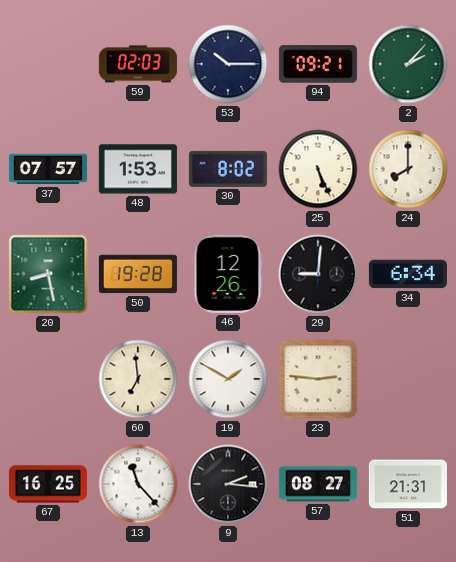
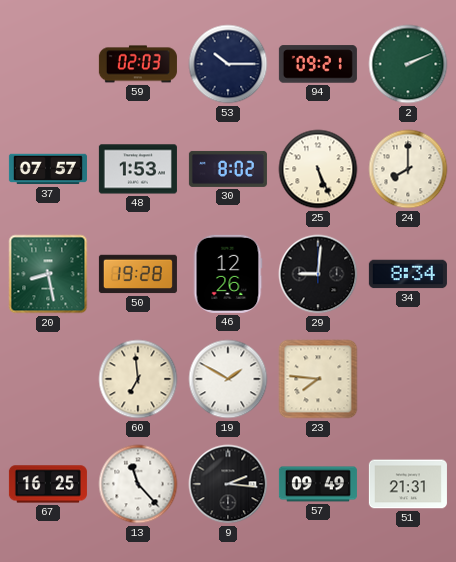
2: 2:07 -> 2:11
34: 6:34 -> 8:34
23: 2:46 -> 7:46
57: 08:27 -> 09:49
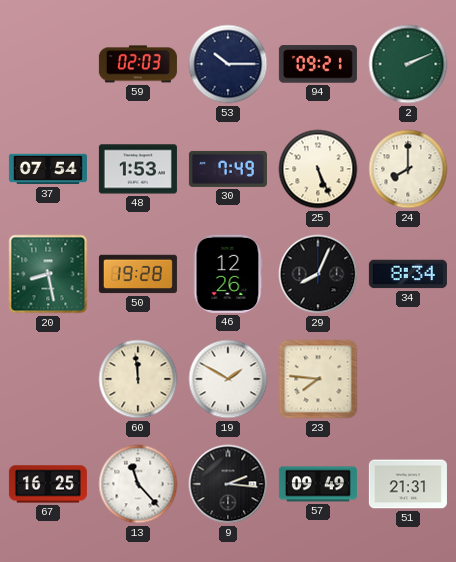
37: 07:57 -> 07:54
30: 8:02 -> 7:49
29: 9:01 -> 8:04
60: 6:59 -> 11:59
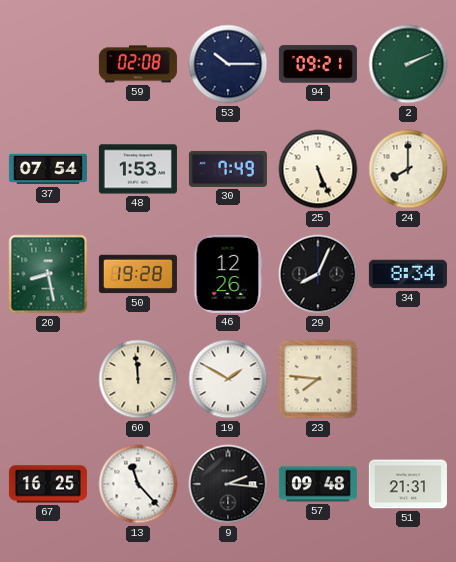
59: 02:03 -> 02:08
57: 09:49 -> 09:48
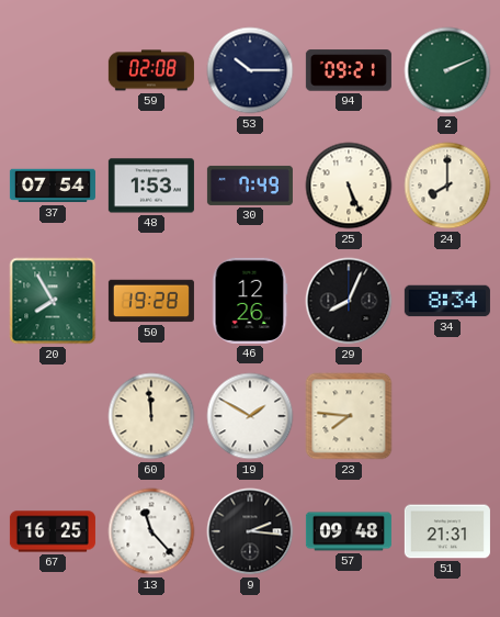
20: 8:28 -> 7:55
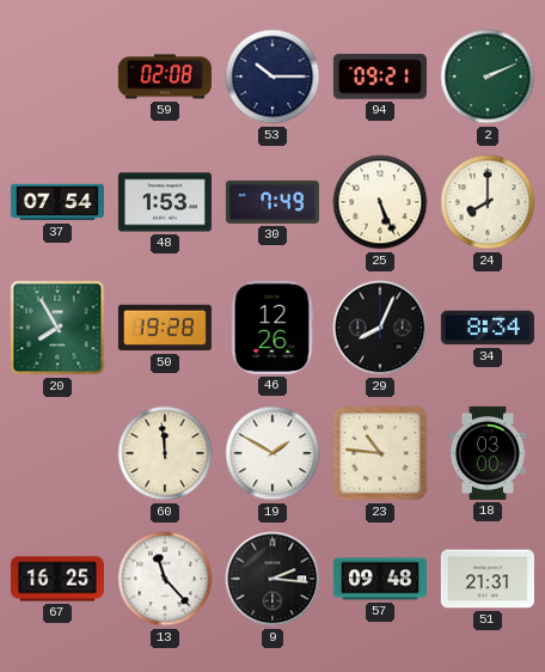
23: 7:46 -> 10:46
18: none -> 03:00
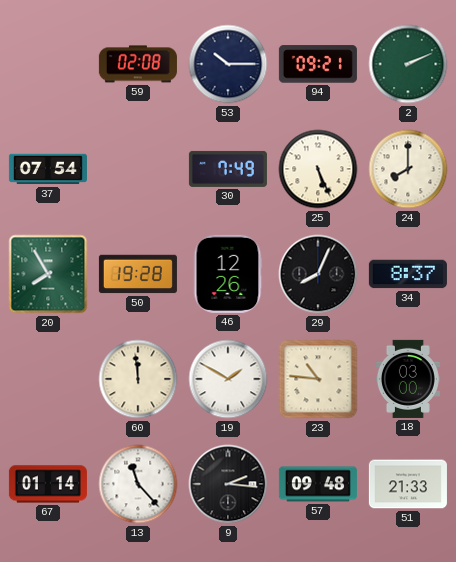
48: 1:53 -> none
34: 8:34 -> 8:37
67: 16:25 -> 01:14
51: 21:31 -> 21:33
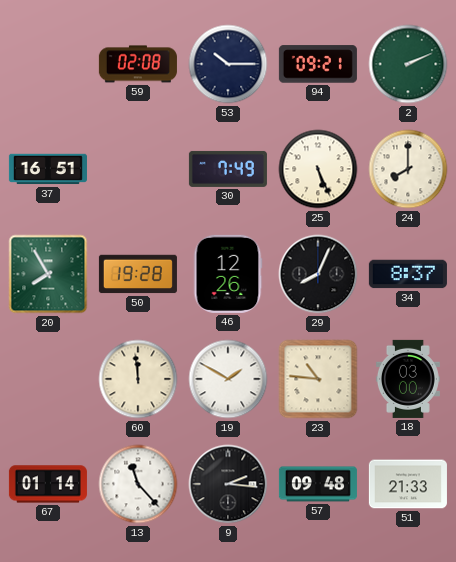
37: 07:54 -> 16:51
